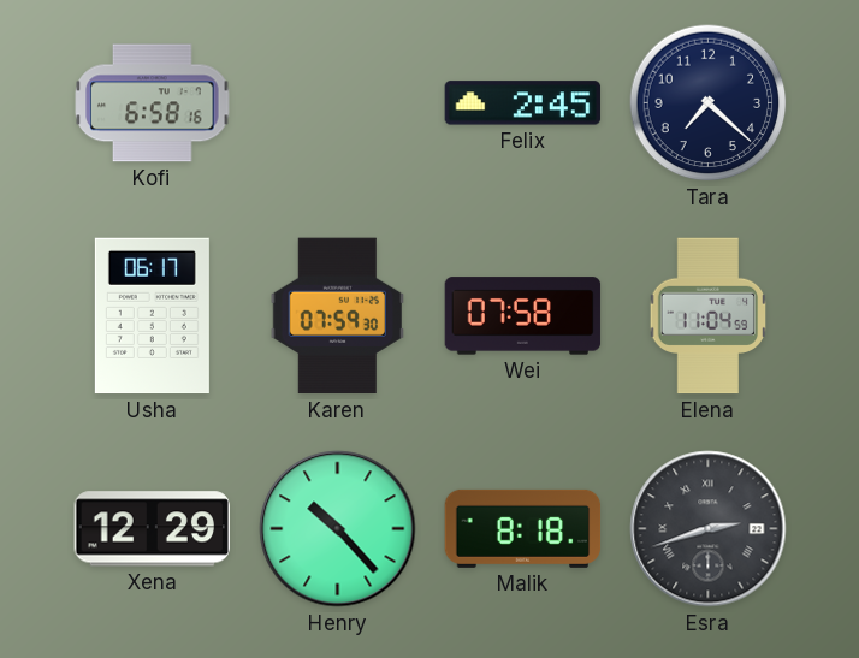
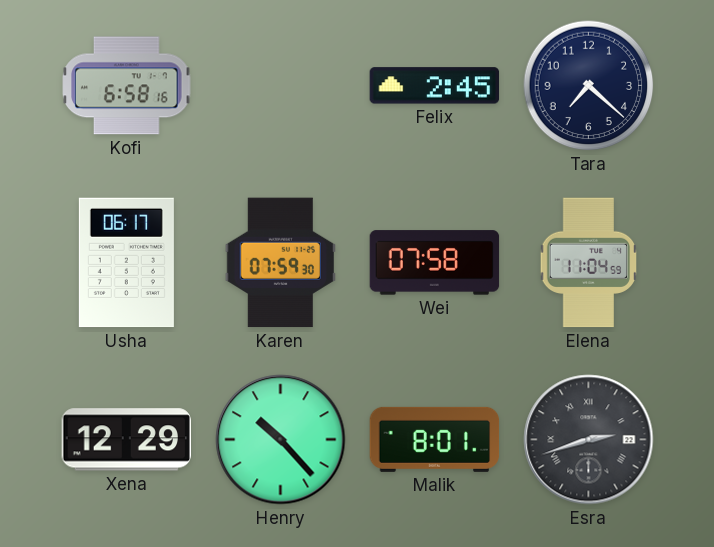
Malik: 8:18 -> 8:01
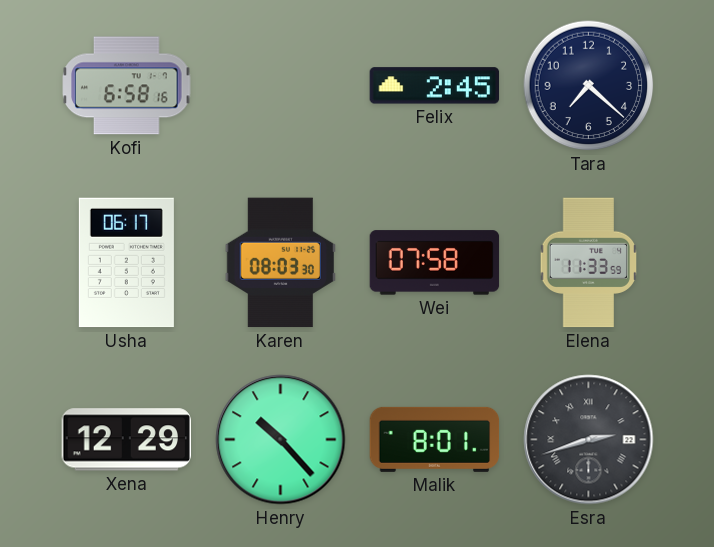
Karen: 07:59 -> 08:03
Elena: 11:04 -> 11:33
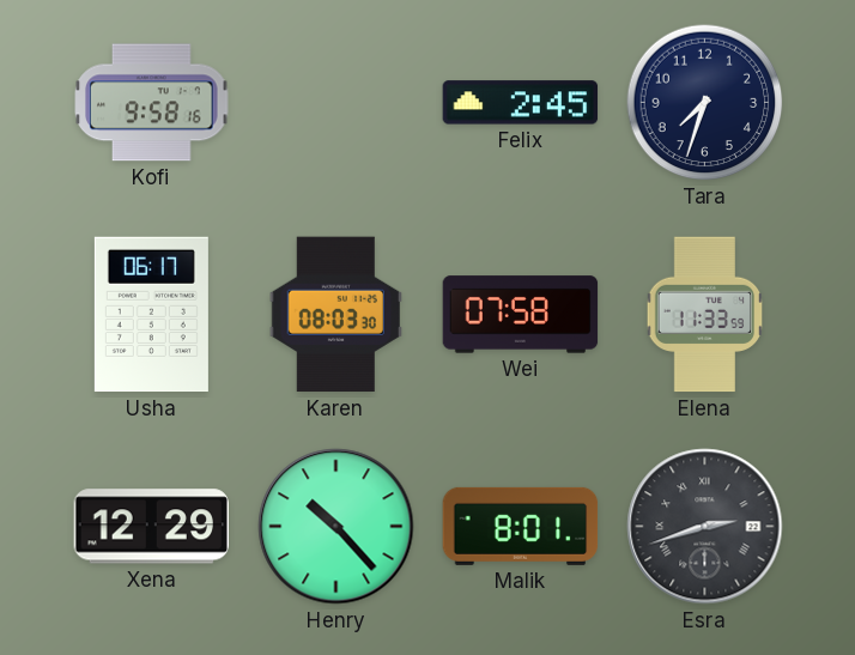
Kofi: 6:58 -> 9:58
Tara: 7:22 -> 7:33
